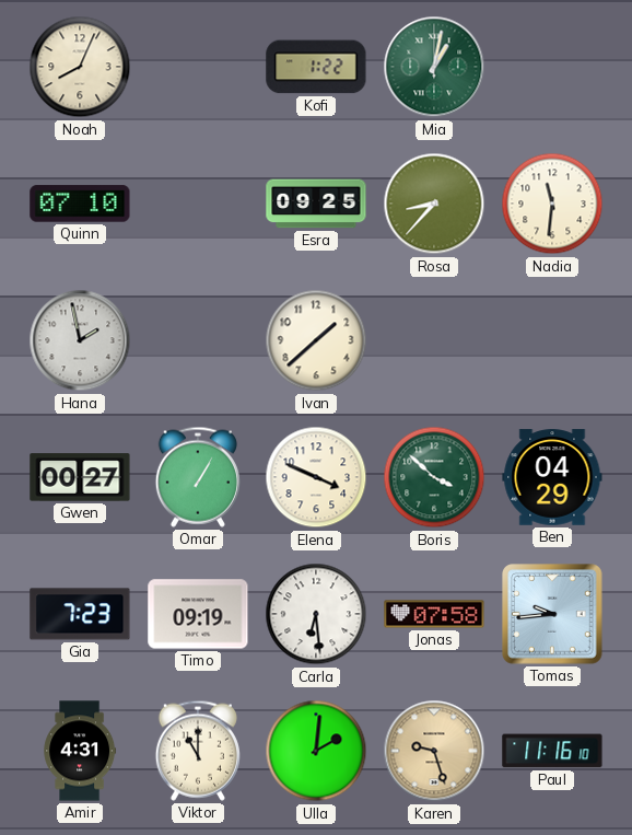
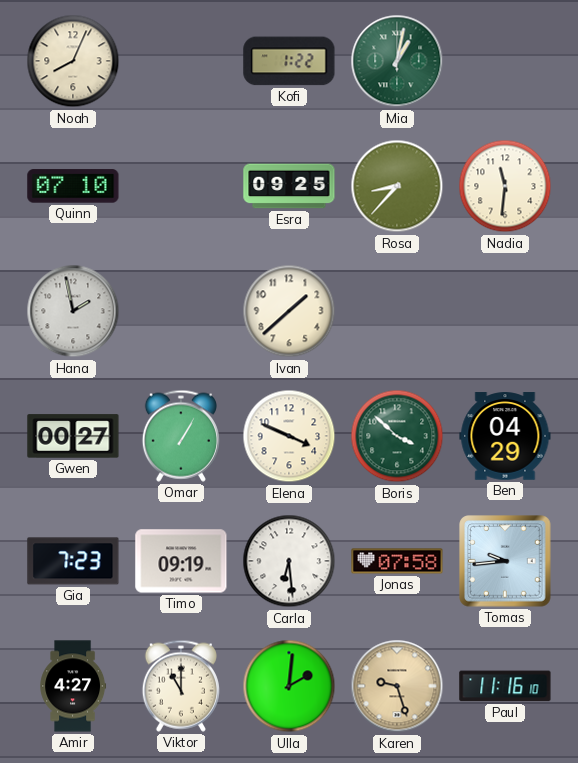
Amir: 4:31 -> 4:27
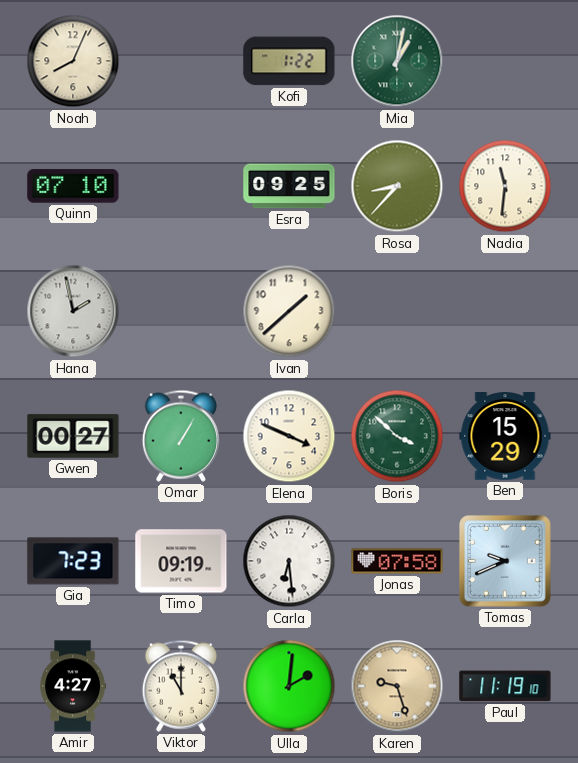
Ben: 04:29 -> 15:29
Tomas: 9:44 -> 9:41
Paul: 11:16 -> 11:19
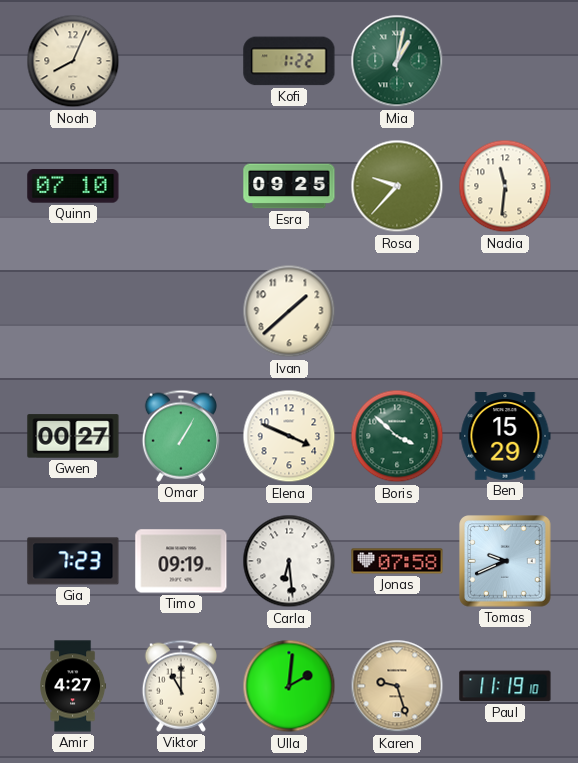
Rosa: 8:37 -> 9:37
Hana: 1:58 -> none
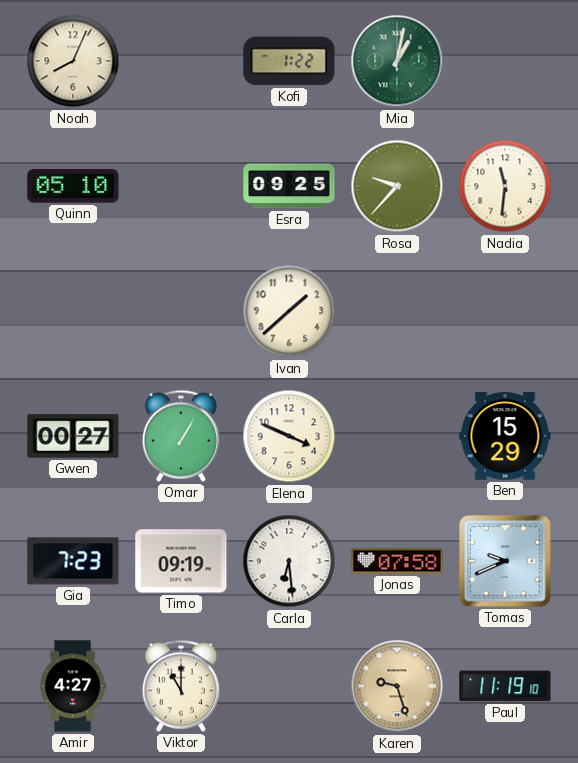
Quinn: 07:10 -> 05:10
Boris: 3:52 -> none
Ulla: 2:01 -> none
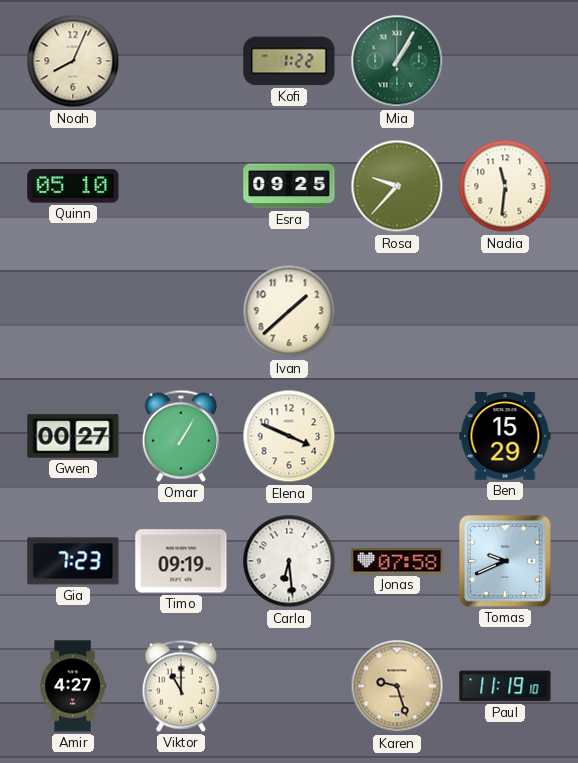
Mia: 1:02 -> 1:05
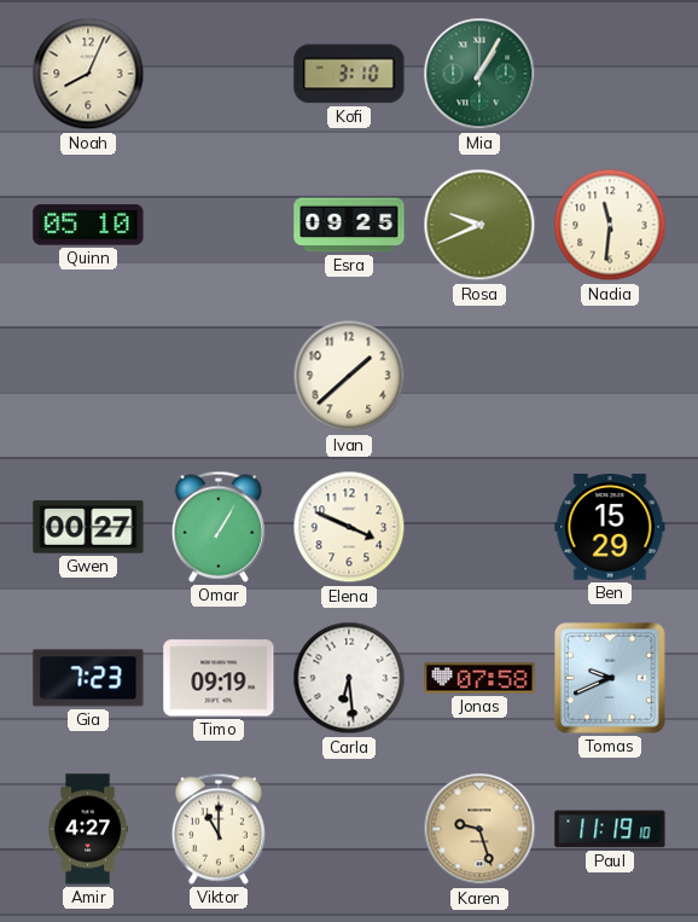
Kofi: 1:22 -> 3:10
Rosa: 9:37 -> 9:41
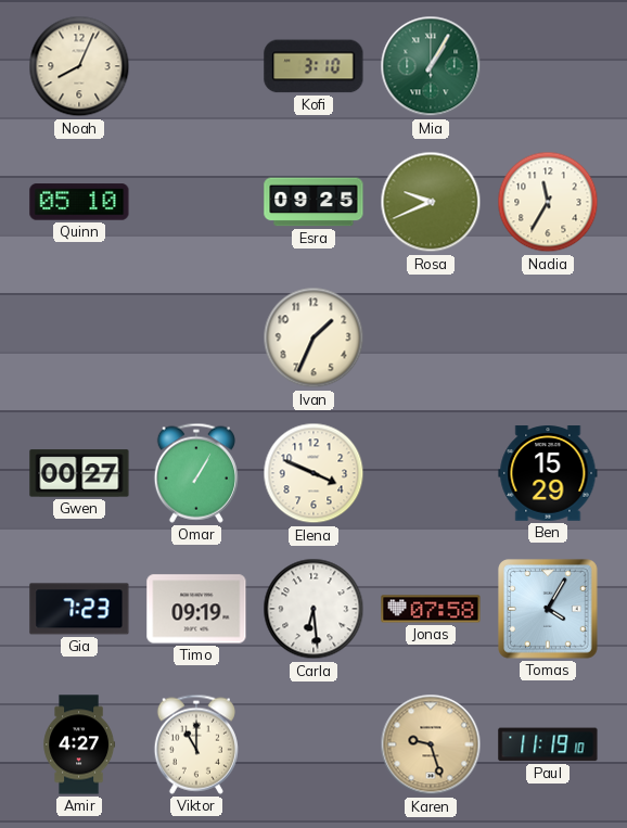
Nadia: 11:31 -> 11:35
Ivan: 1:38 -> 1:34
Tomas: 9:41 -> 4:05
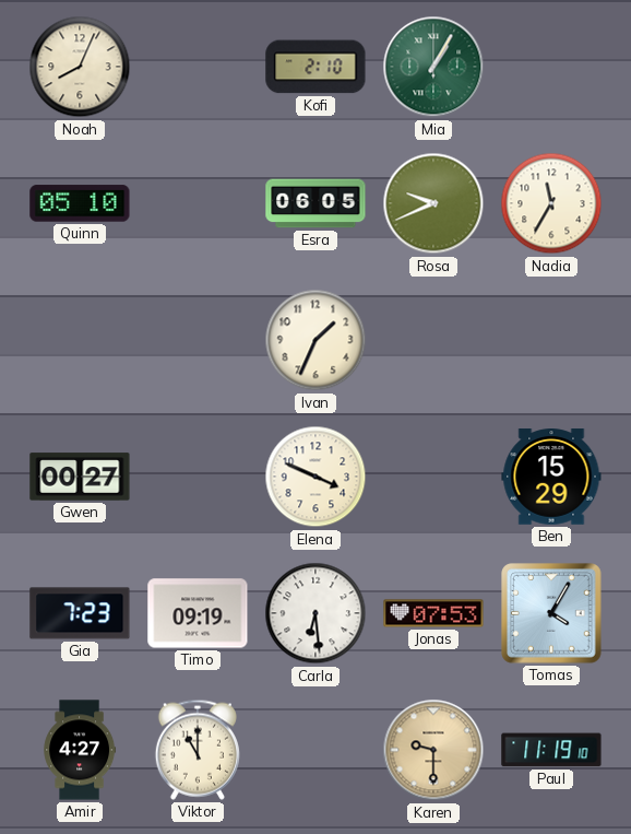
Kofi: 3:10 -> 2:10
Esra: 09:25 -> 06:05
Omar: 1:05 -> none
Jonas: 07:58 -> 07:53
Karen: 9:27 -> 9:30
